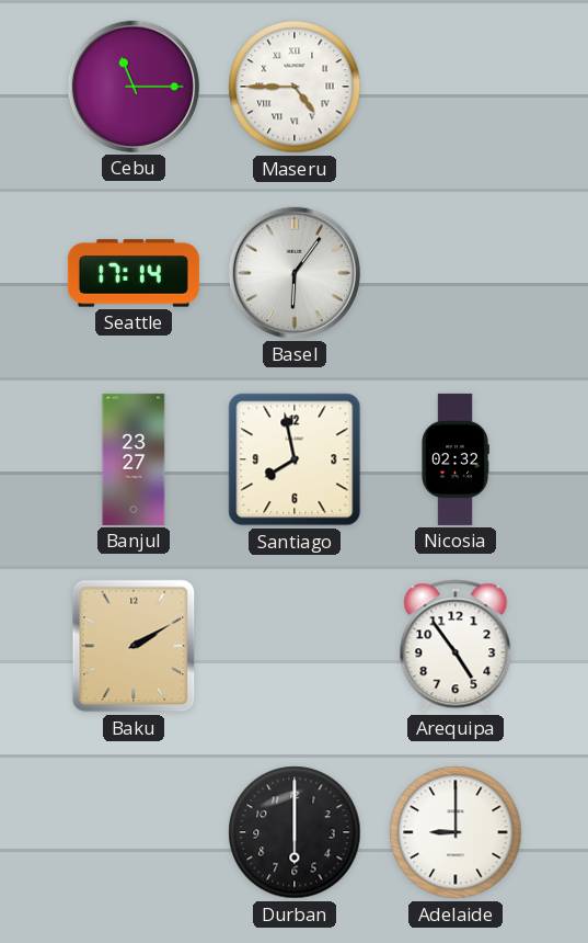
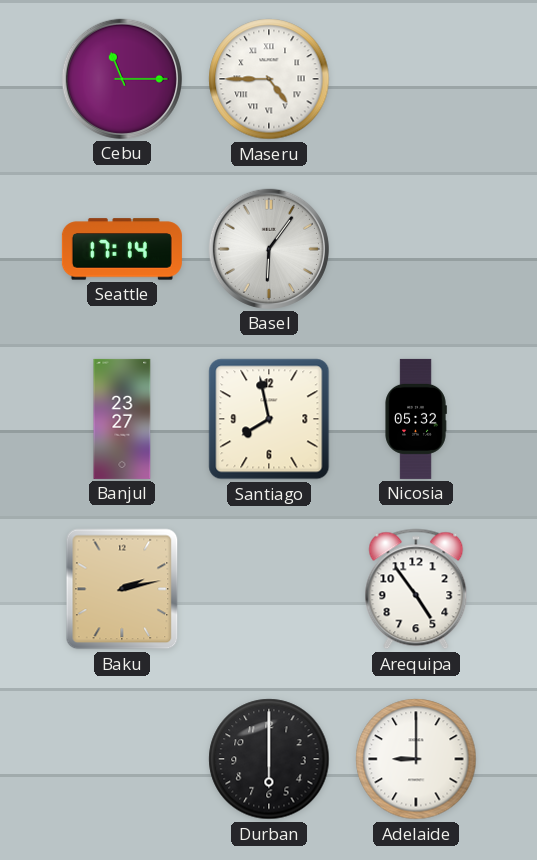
Nicosia: 02:32 -> 05:32
Baku: 2:10 -> 2:13
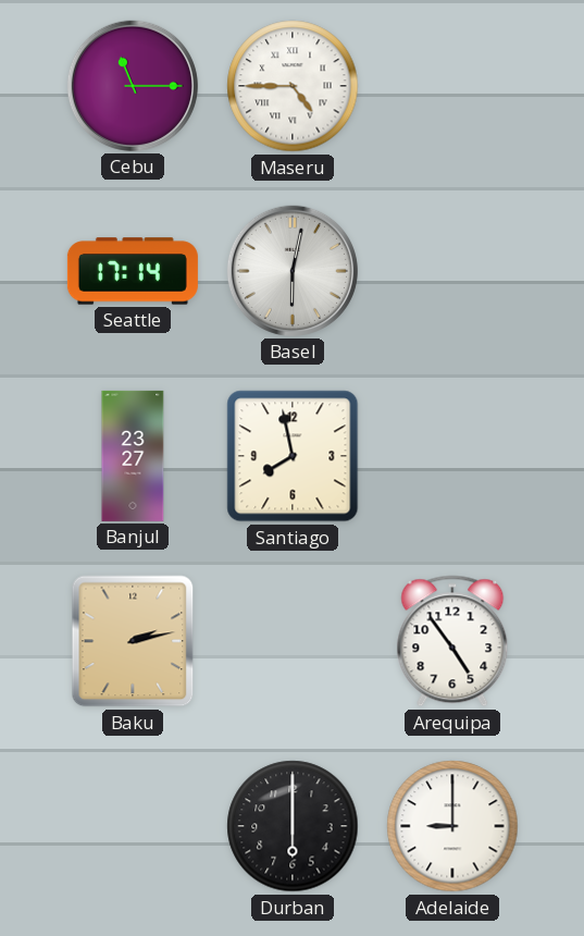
Basel: 6:06 -> 6:02
Nicosia: 05:32 -> none
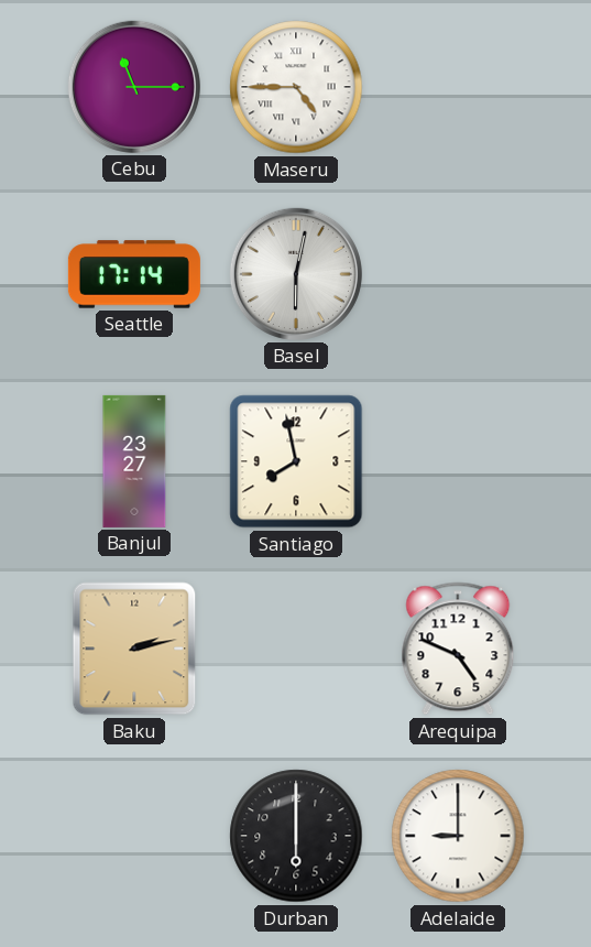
Arequipa: 4:54 -> 4:49
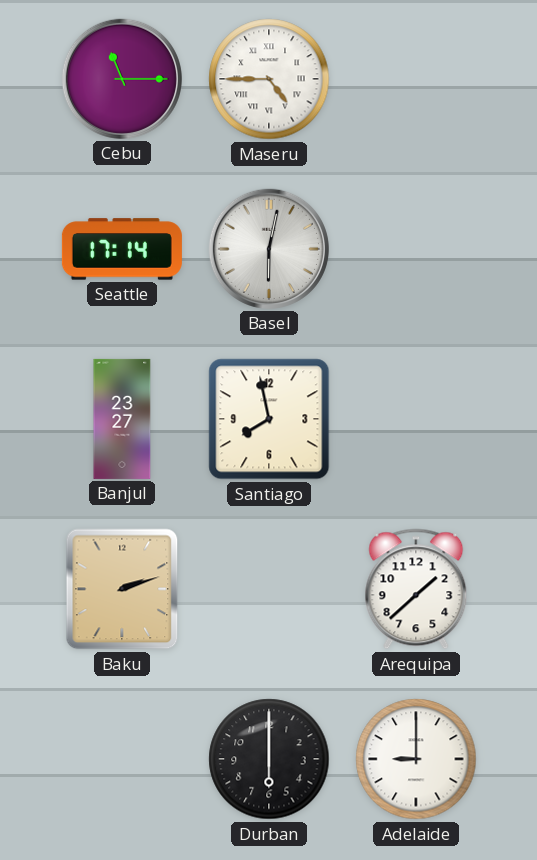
Baku: 2:13 -> 2:12
Arequipa: 4:49 -> 1:38
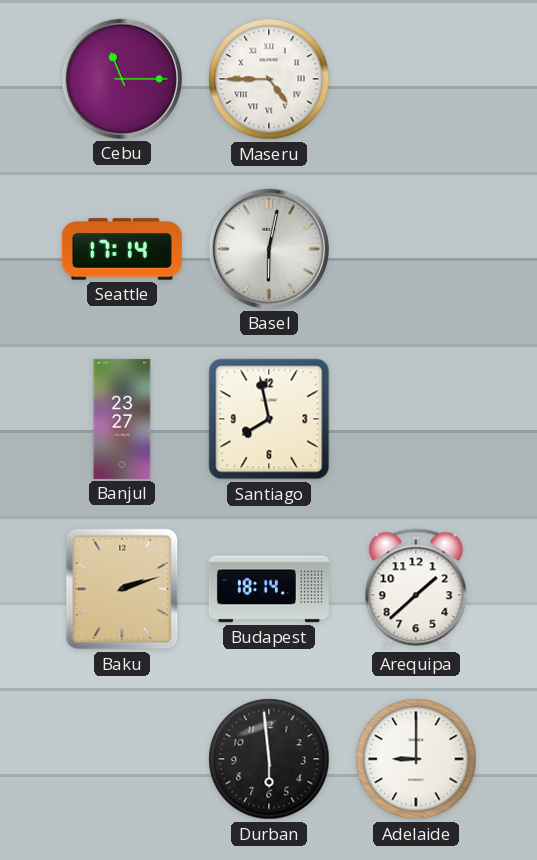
Budapest: none -> 18:14
Durban: 6:00 -> 5:59
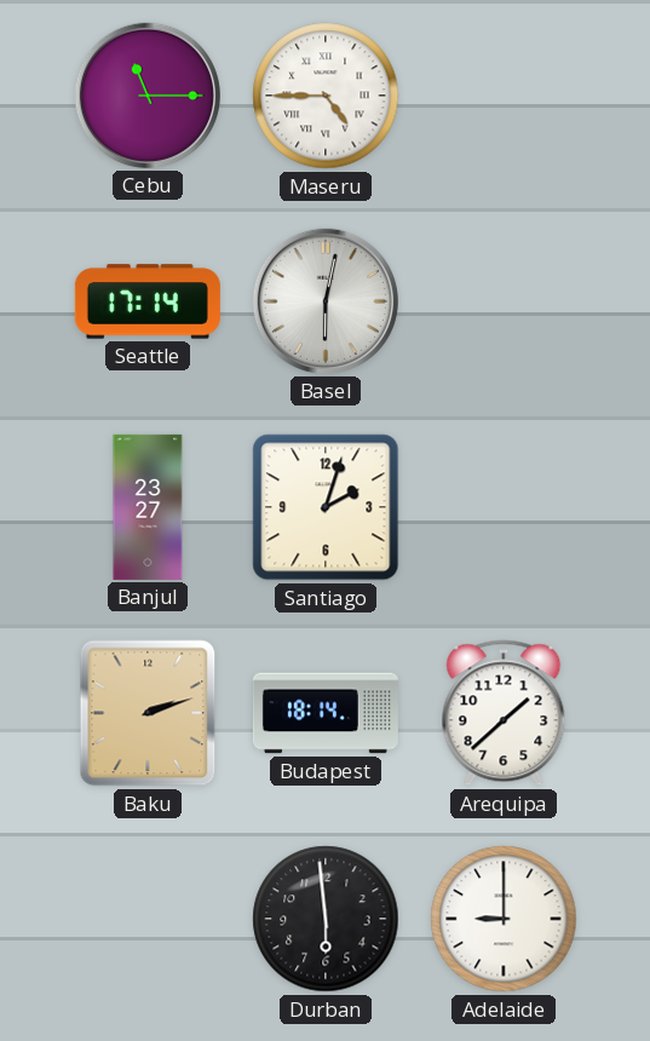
Santiago: 7:58 -> 2:03
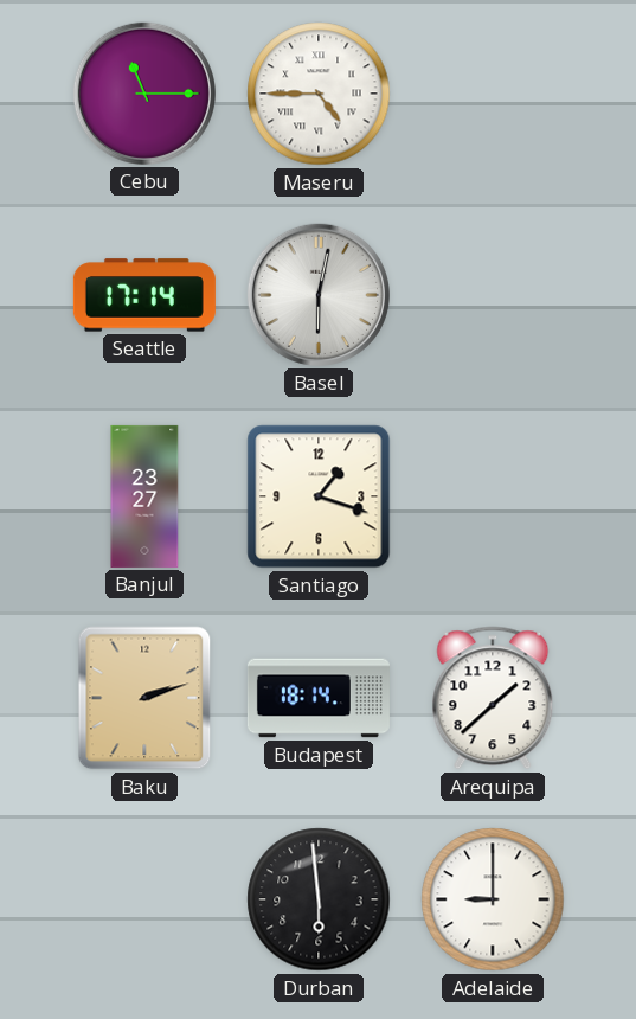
Santiago: 2:03 -> 1:18
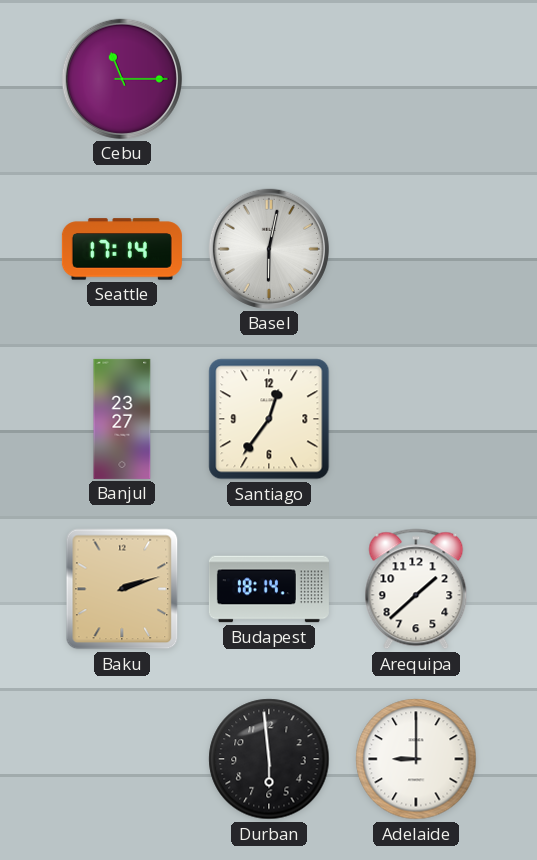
Maseru: 4:45 -> none
Santiago: 1:18 -> 12:36
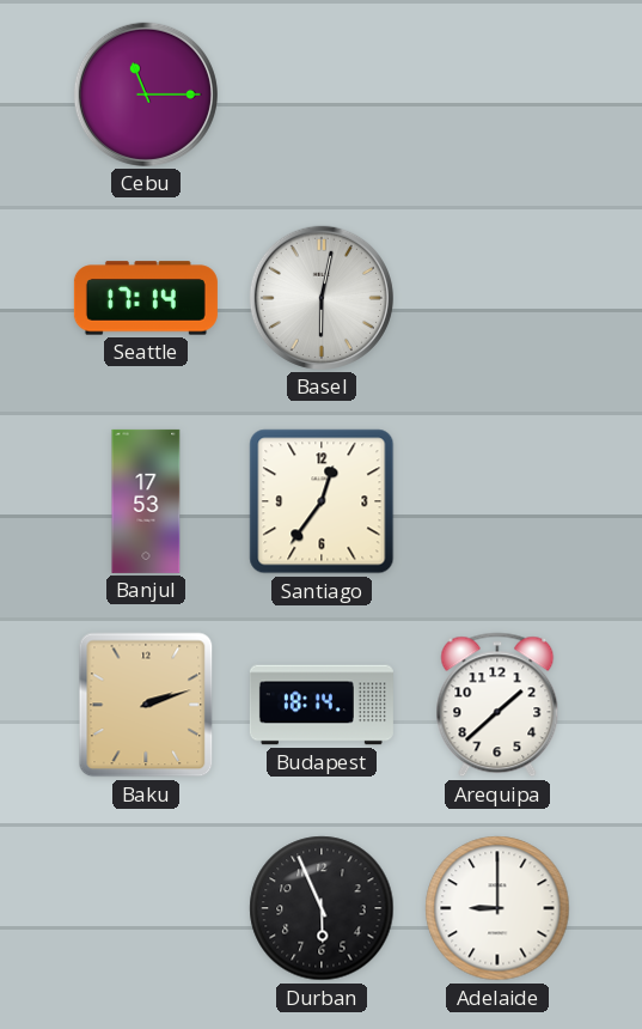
Banjul: 23:27 -> 17:53
Durban: 5:59 -> 5:56
